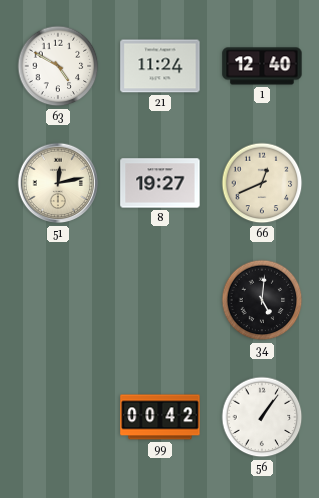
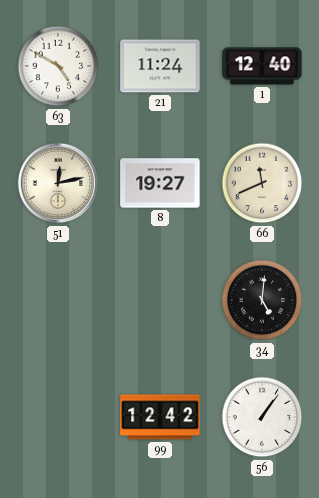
66: 12:41 -> 11:41
99: 00:42 -> 12:42
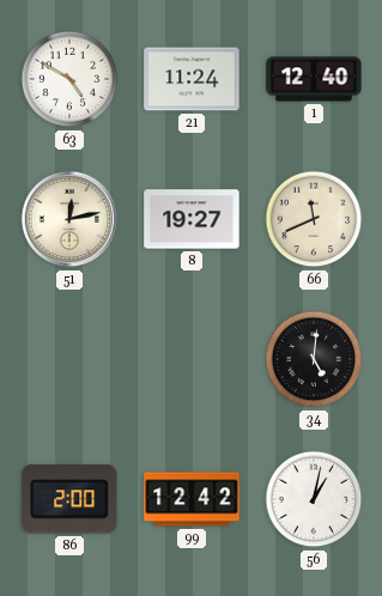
86: none -> 2:00
56: 1:06 -> 1:02
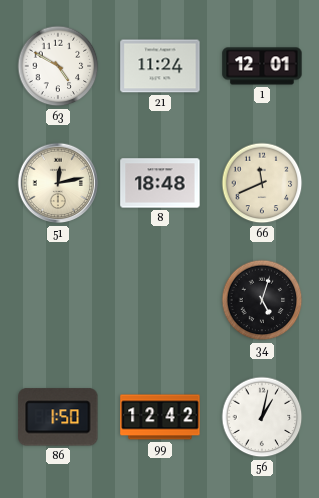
1: 12:40 -> 12:01
8: 19:27 -> 18:48
34: 5:01 -> 5:03
86: 2:00 -> 1:50
